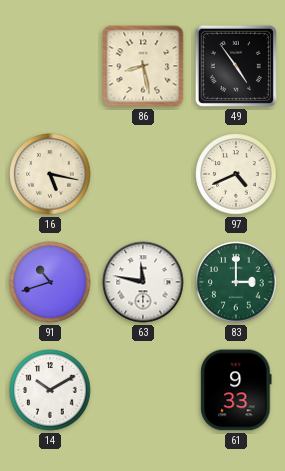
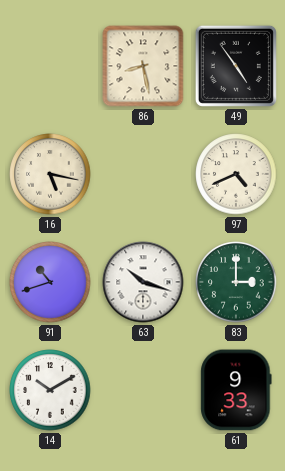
63: 11:47 -> 10:18
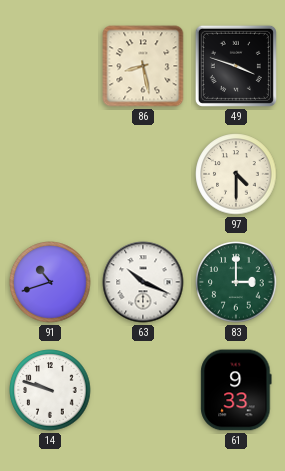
49: 4:54 -> 3:48
16: 5:17 -> none
97: 4:41 -> 4:30
63: 10:18 -> 10:19
14: 10:10 -> 9:48
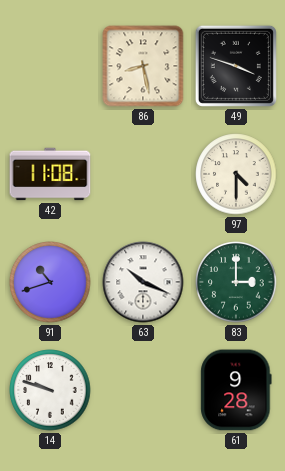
42: none -> 11:08
61: 9:33 -> 9:28
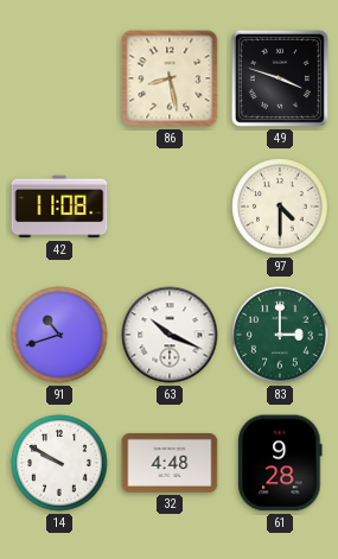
14: 9:48 -> 9:50
32: none -> 4:48
